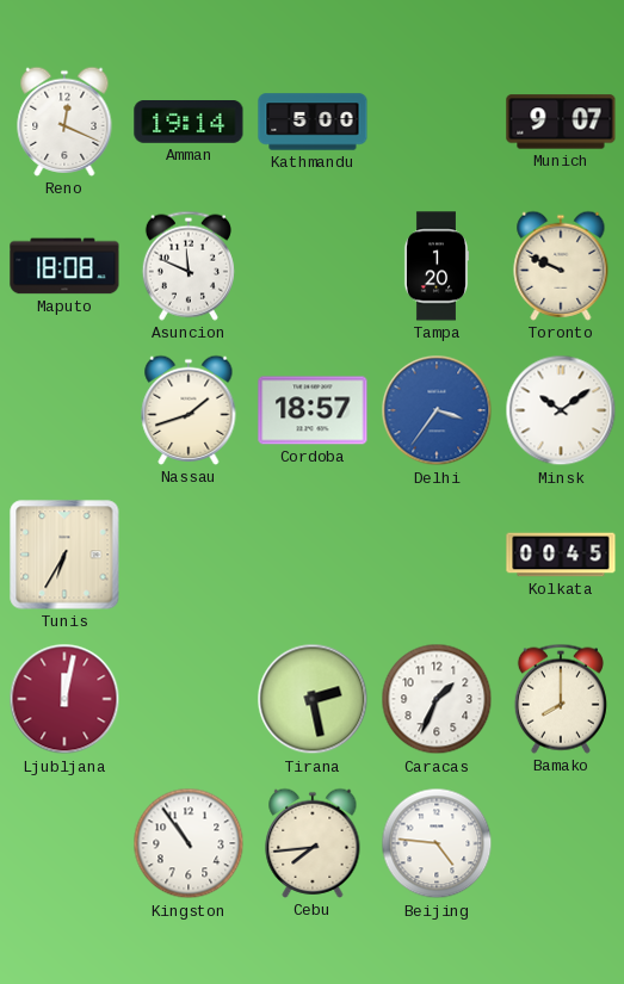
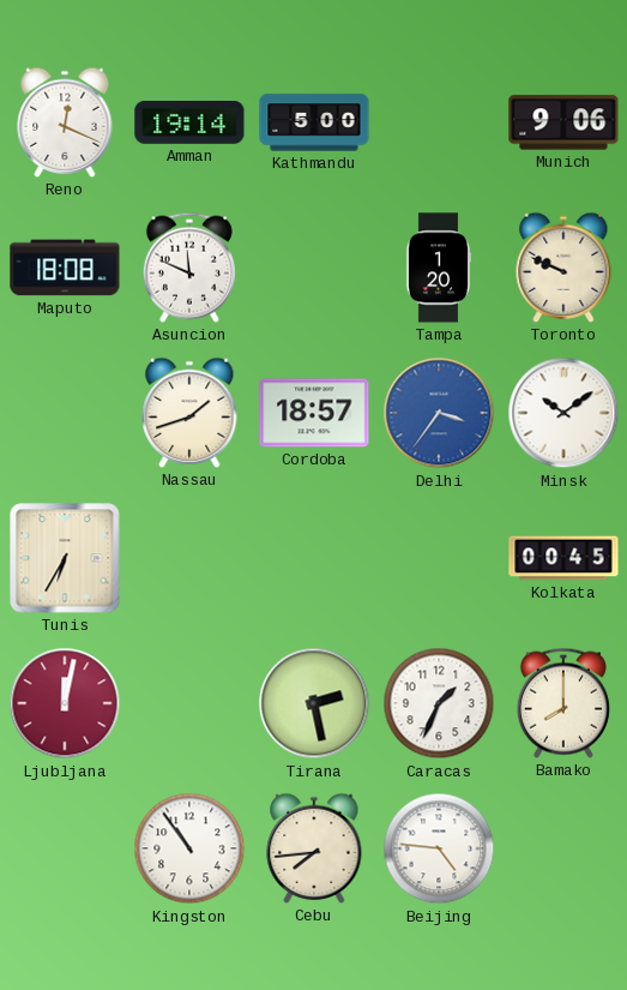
Munich: 9:07 -> 9:06
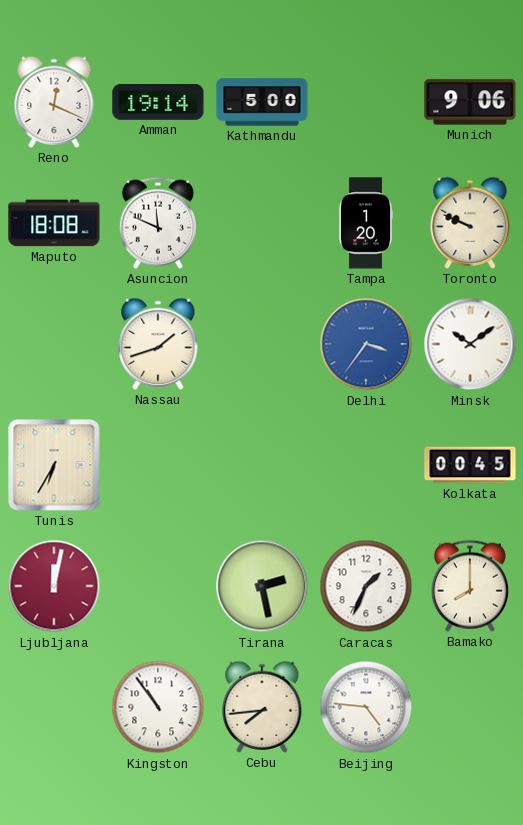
Cordoba: 18:57 -> none
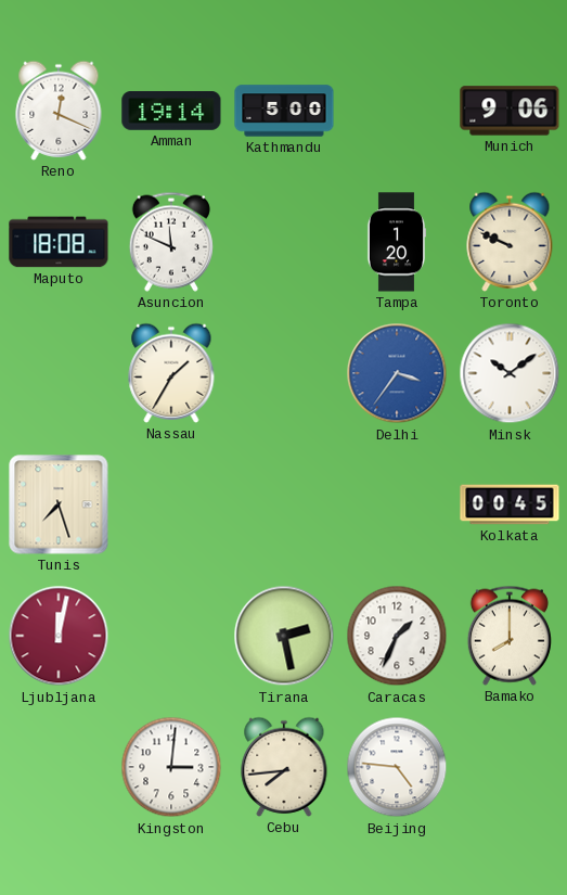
Nassau: 1:42 -> 1:35
Tunis: 6:35 -> 7:27
Kingston: 10:54 -> 3:01
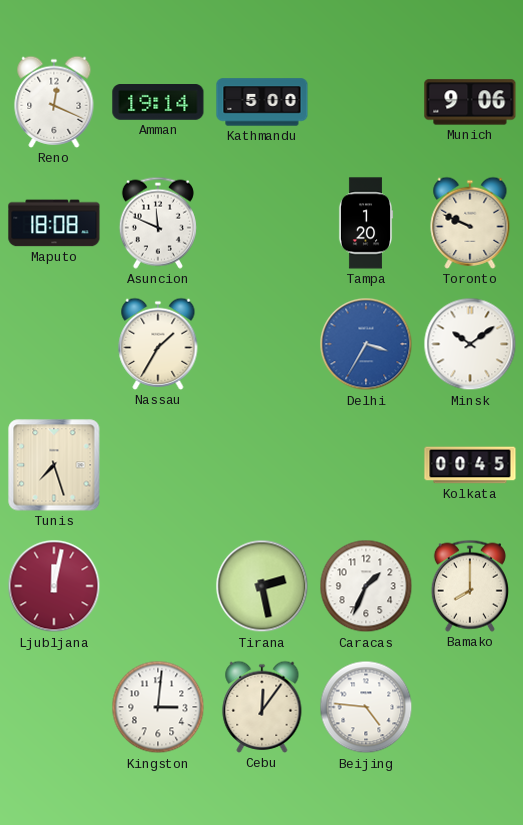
Delhi: 3:36 -> 3:35
Cebu: 7:44 -> 12:06
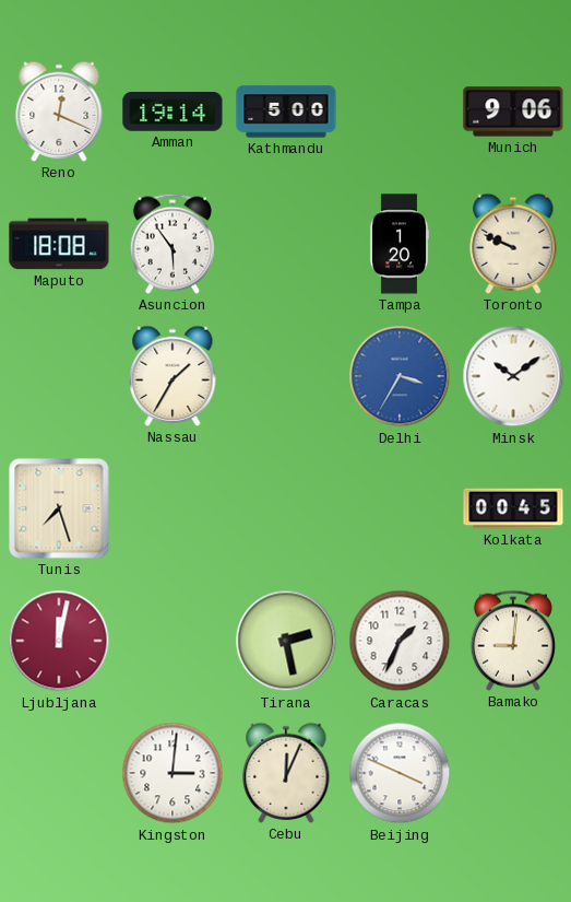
Asuncion: 11:49 -> 5:54
Bamako: 8:00 -> 9:01
Cebu: 12:06 -> 12:04
Beijing: 4:46 -> 3:49
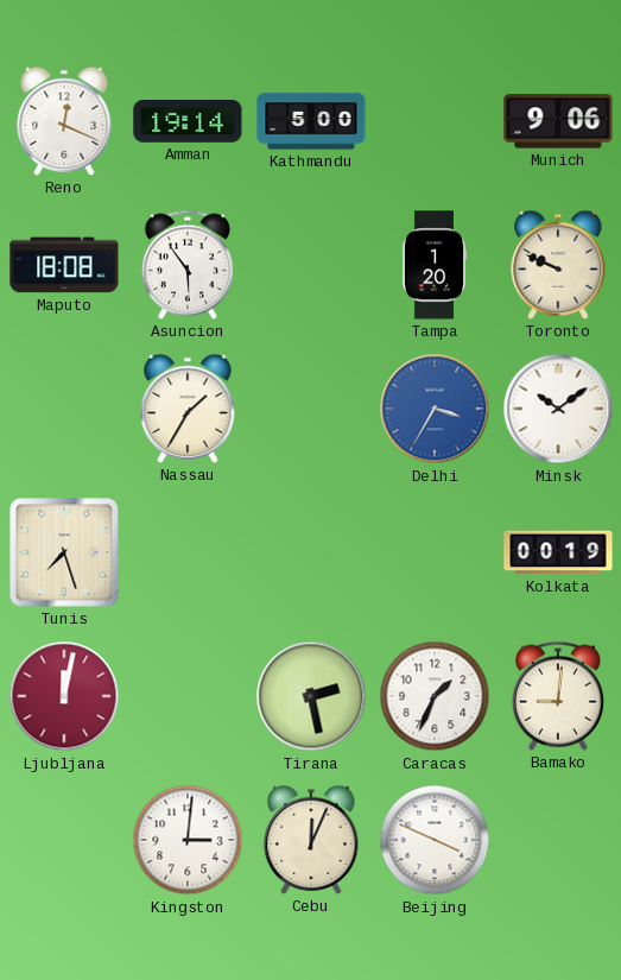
Kolkata: 00:45 -> 00:19
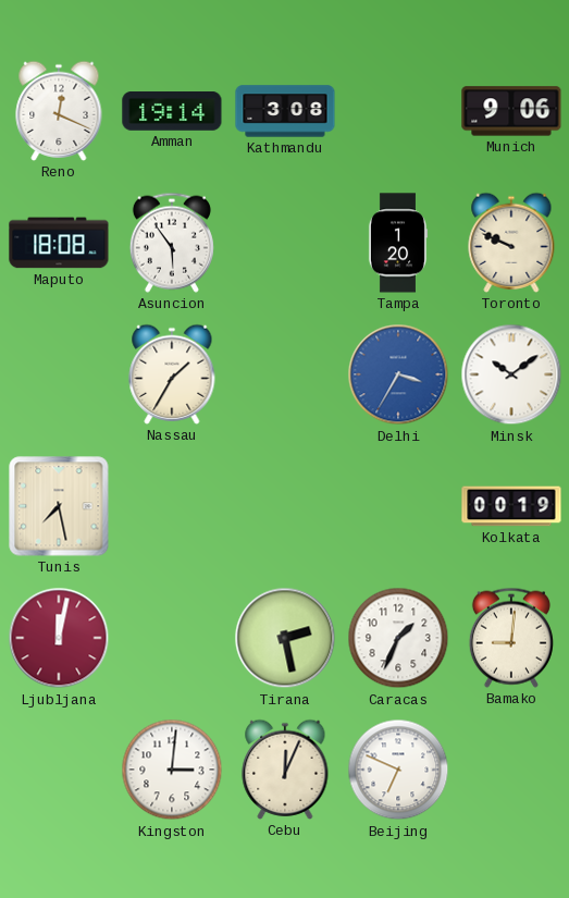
Kathmandu: 5:00 -> 3:08
Tunis: 7:27 -> 7:28
Beijing: 3:49 -> 6:49
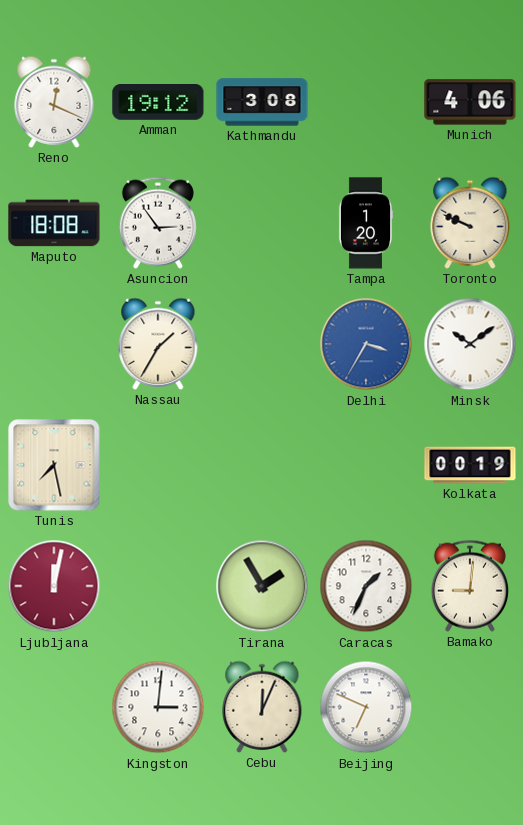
Amman: 19:14 -> 19:12
Munich: 9:06 -> 4:06
Asuncion: 5:54 -> 2:54
Tirana: 2:28 -> 1:55
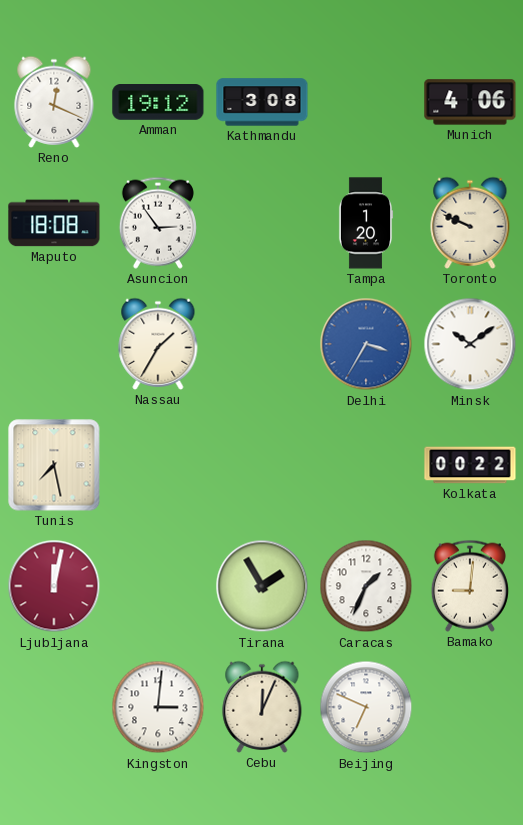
Kolkata: 00:19 -> 00:22
